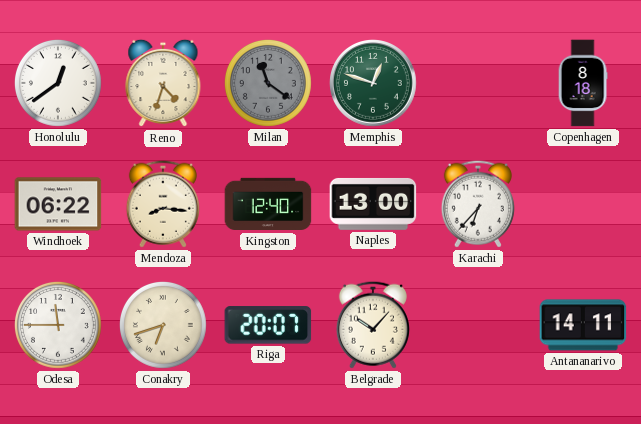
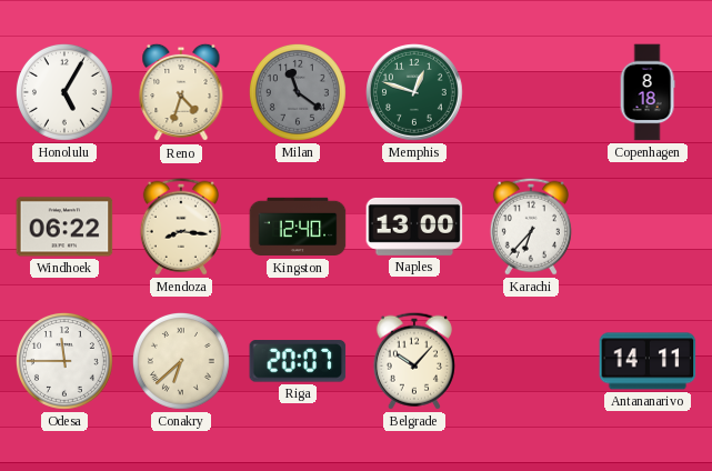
Honolulu: 12:39 -> 5:05
Conakry: 6:42 -> 6:38
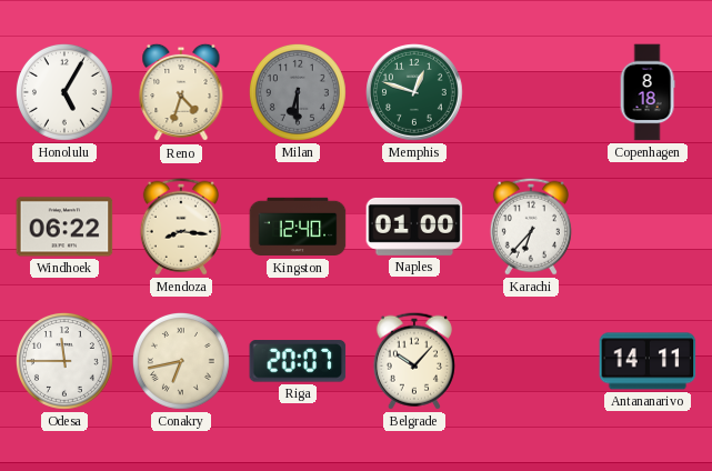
Milan: 11:21 -> 6:30
Naples: 13:00 -> 01:00
Conakry: 6:38 -> 6:43
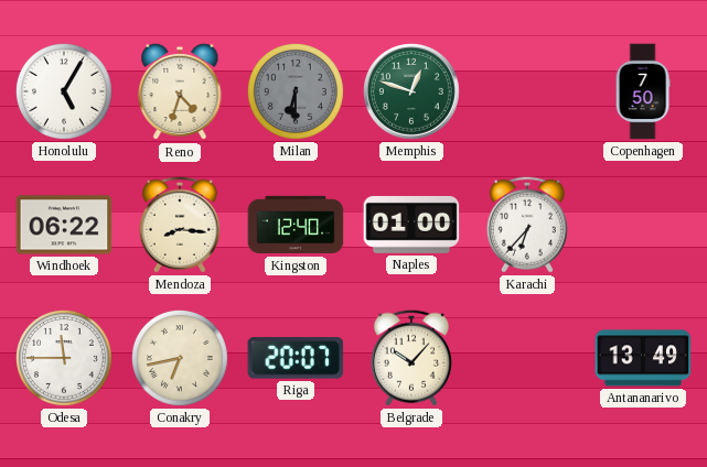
Copenhagen: 8:18 -> 7:50
Antananarivo: 14:11 -> 13:49
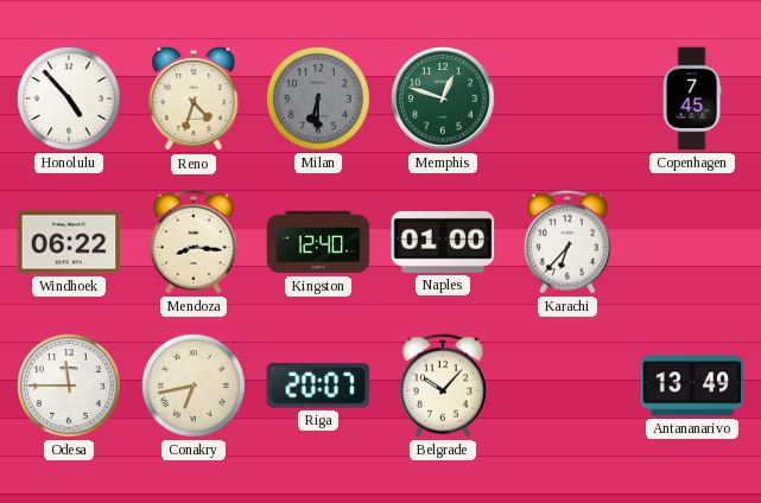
Honolulu: 5:05 -> 4:53
Copenhagen: 7:50 -> 7:45
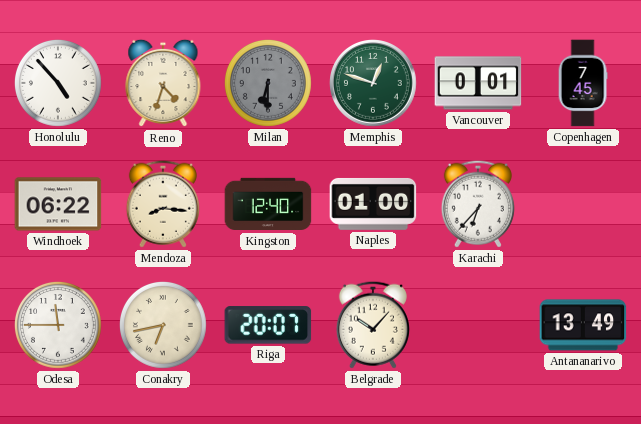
Vancouver: none -> 0:01
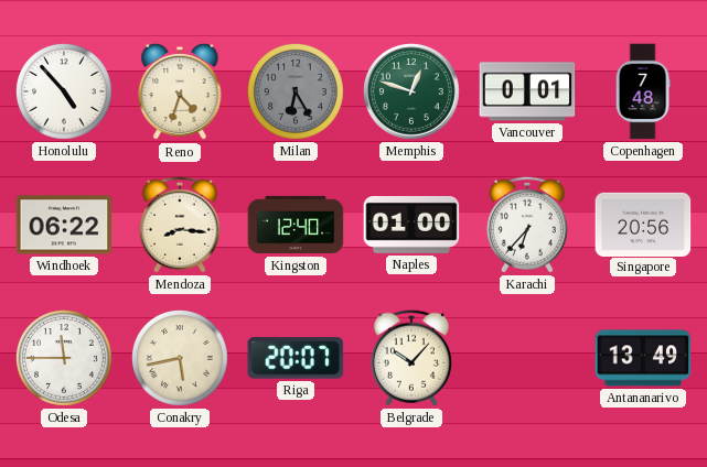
Milan: 6:30 -> 6:25
Copenhagen: 7:45 -> 7:48
Singapore: none -> 20:56
Conakry: 6:43 -> 5:43
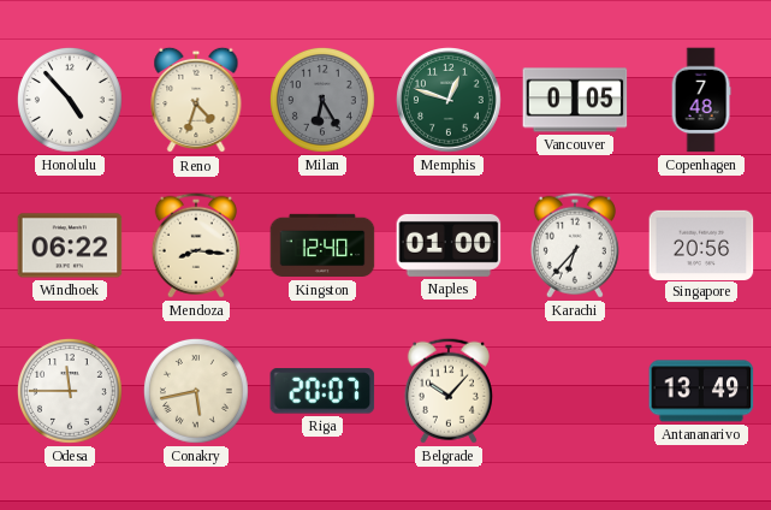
Vancouver: 0:01 -> 0:05
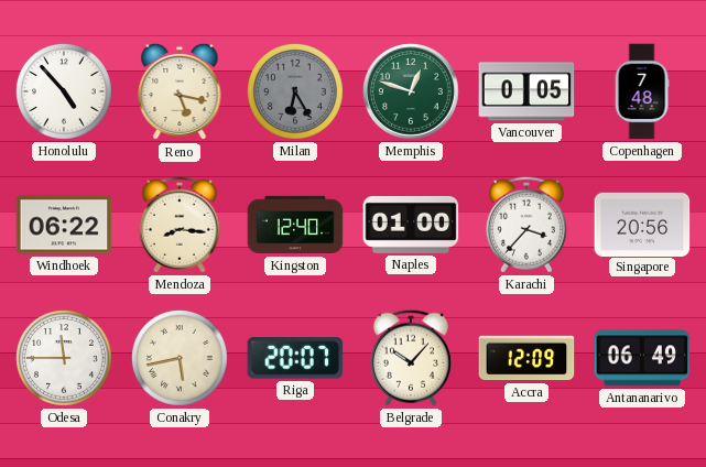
Reno: 4:33 -> 5:17
Karachi: 6:37 -> 3:37
Accra: none -> 12:09
Antananarivo: 13:49 -> 06:49
